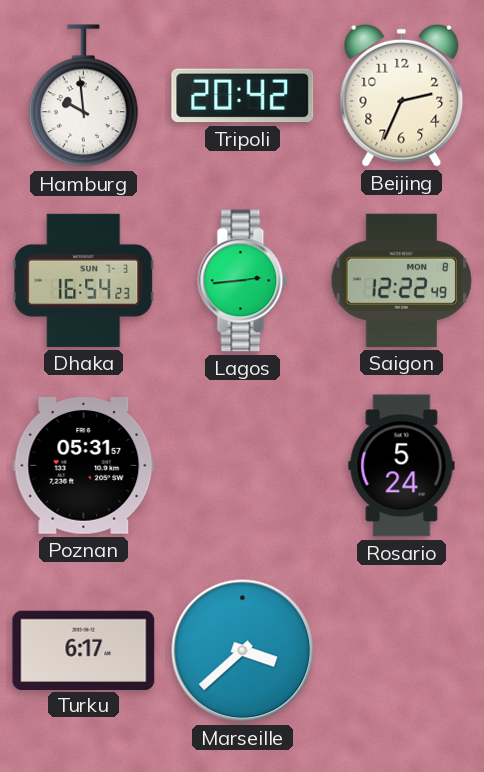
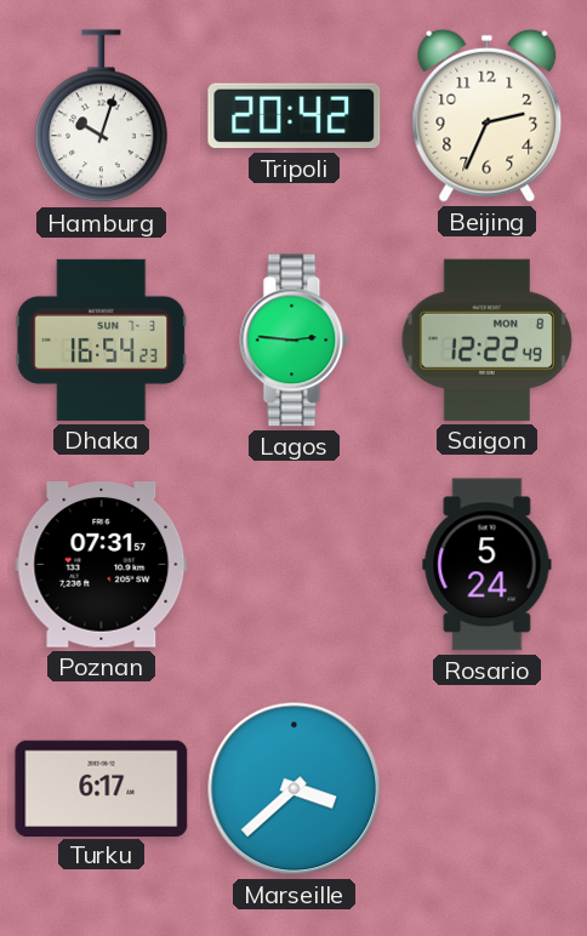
Hamburg: 9:59 -> 10:03
Lagos: 2:44 -> 2:46
Poznan: 05:31 -> 07:31
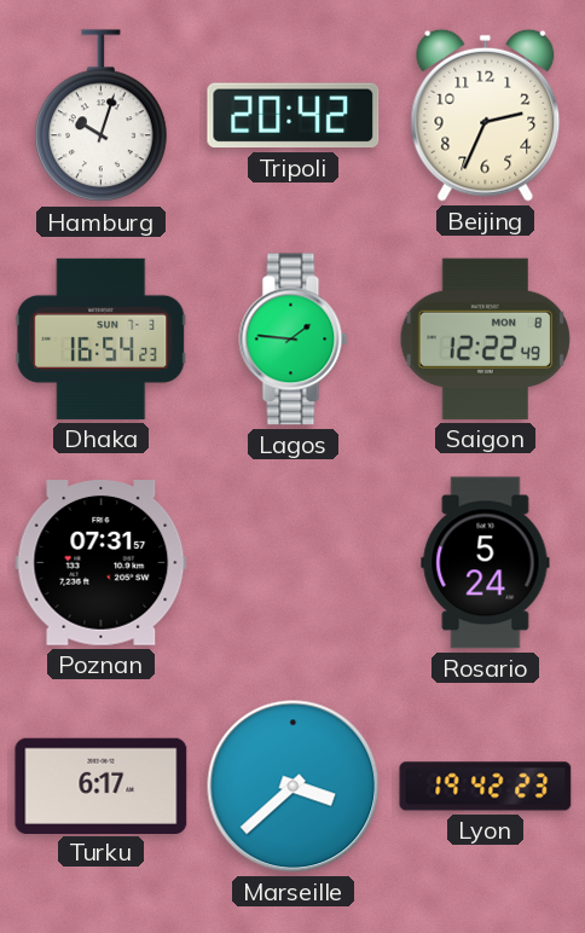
Lagos: 2:46 -> 1:46
Lyon: none -> 19:42
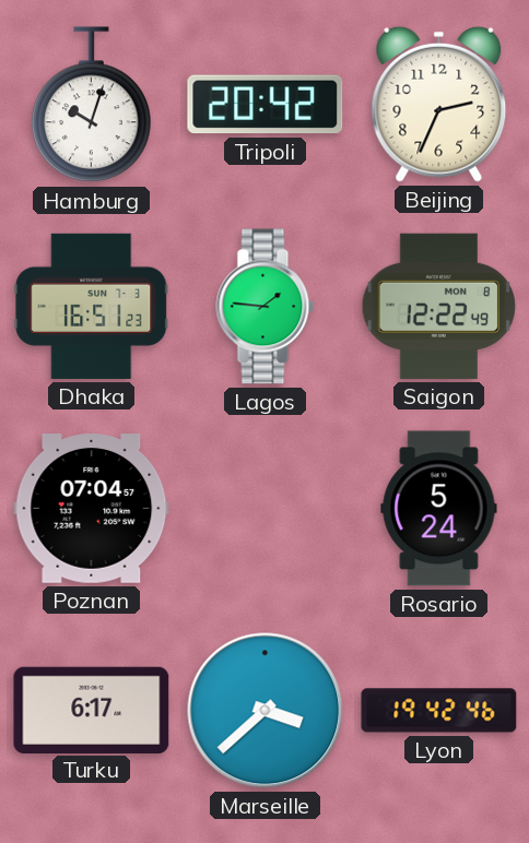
Dhaka: 16:54 -> 16:51
Poznan: 07:31 -> 07:04
Lyon: 19:42:23 -> 19:42:46
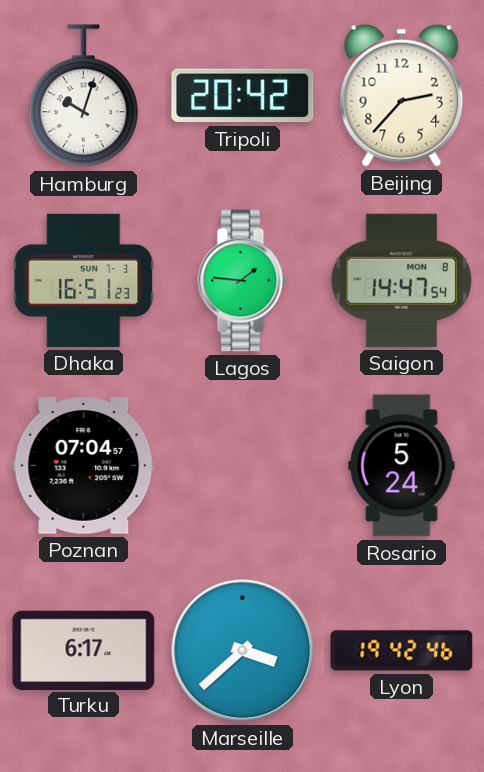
Beijing: 2:34 -> 2:37
Saigon: 12:22 -> 14:47
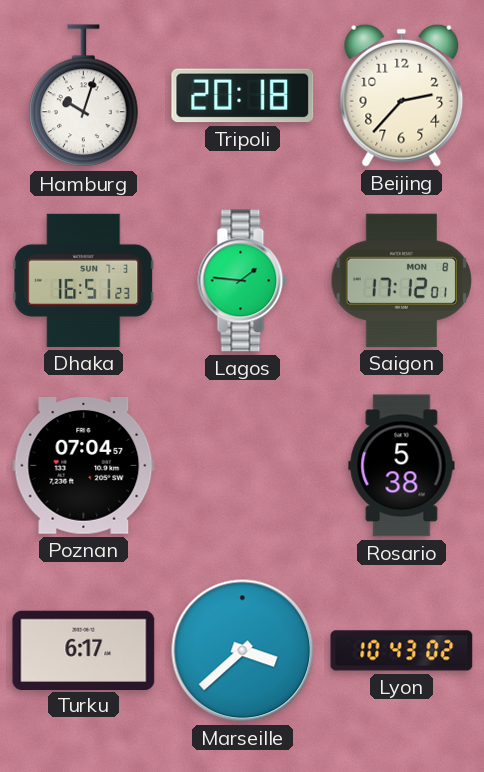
Tripoli: 20:42 -> 20:18
Saigon: 14:47 -> 17:12
Rosario: 5:24 -> 5:38
Lyon: 19:42 -> 10:43
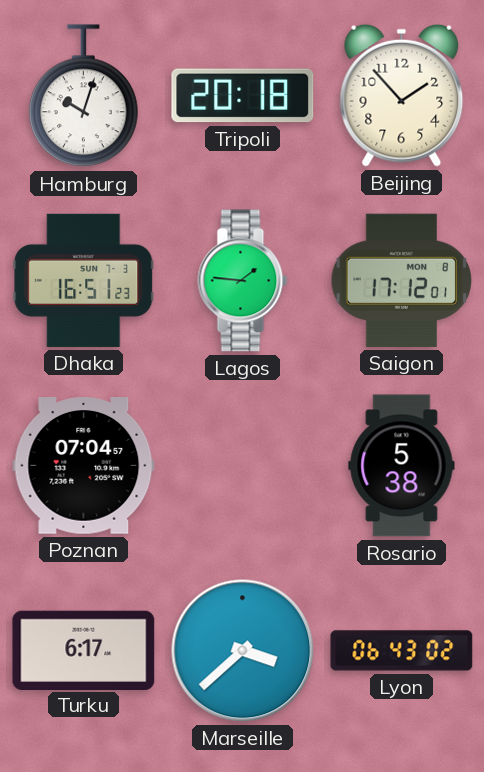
Beijing: 2:37 -> 1:53
Lyon: 10:43 -> 06:43
